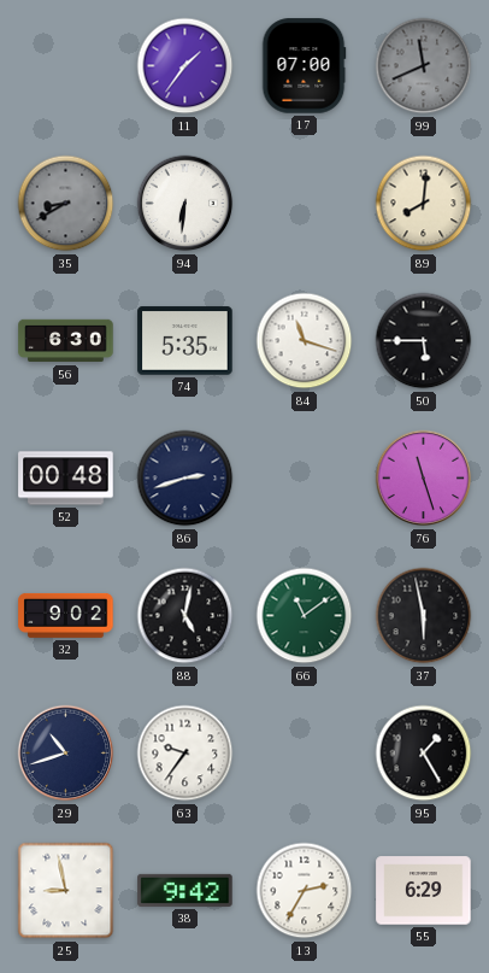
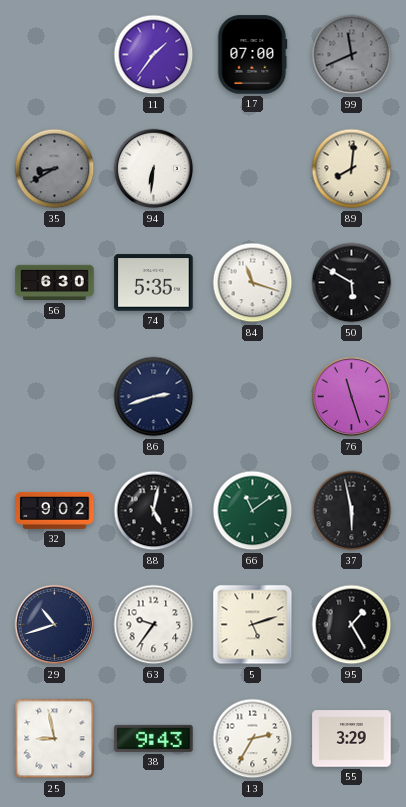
50: 5:45 -> 5:50
52: 00:48 -> none
5: none -> 5:12
38: 9:42 -> 9:43
55: 6:29 -> 3:29
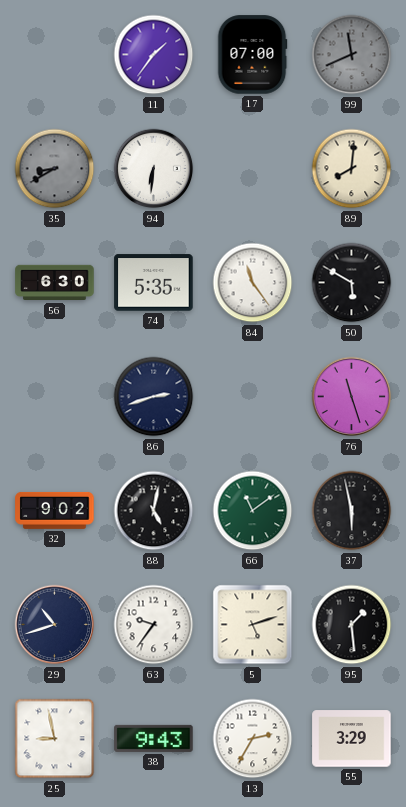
84: 11:18 -> 11:24
95: 1:25 -> 1:29
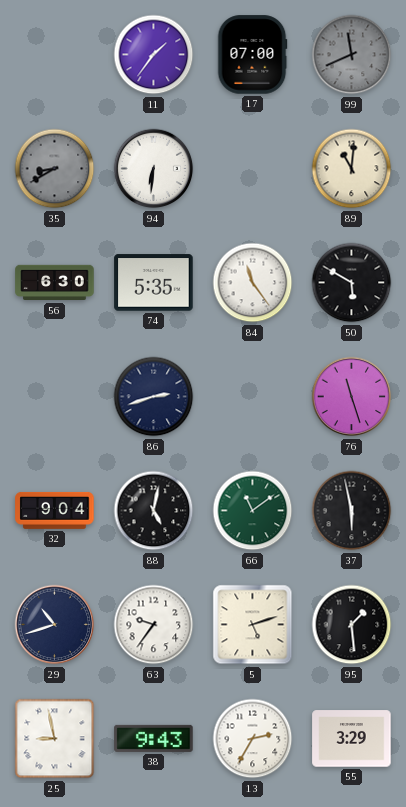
89: 8:01 -> 11:01
32: 9:02 -> 9:04
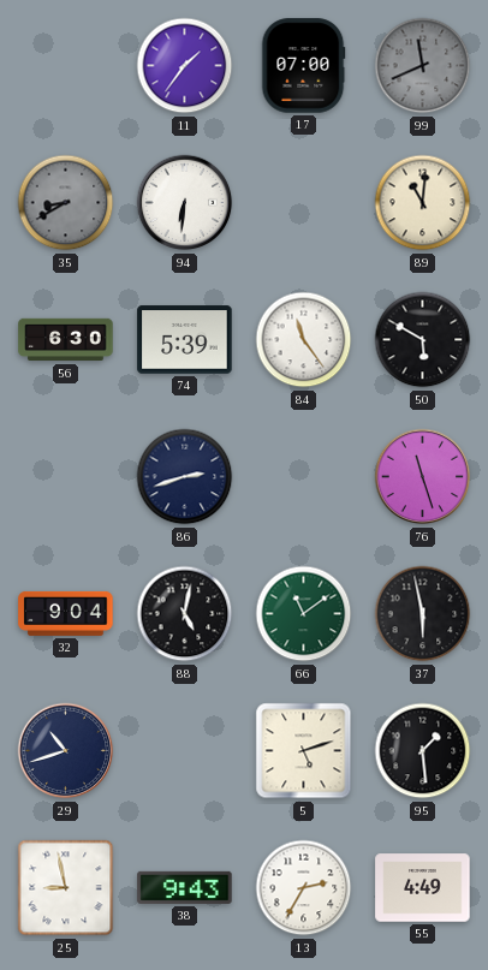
74: 5:35 -> 5:39
63: 9:36 -> none
55: 3:29 -> 4:49
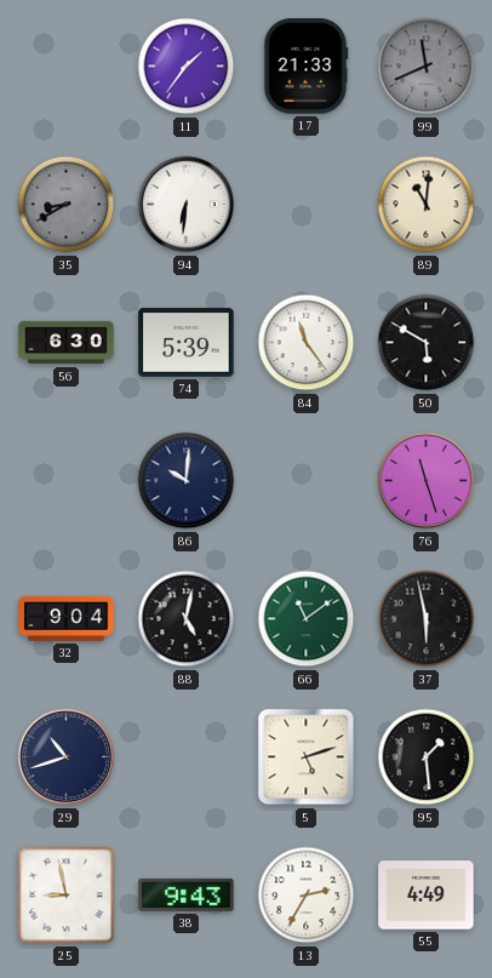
17: 07:00 -> 21:33
86: 2:42 -> 10:01
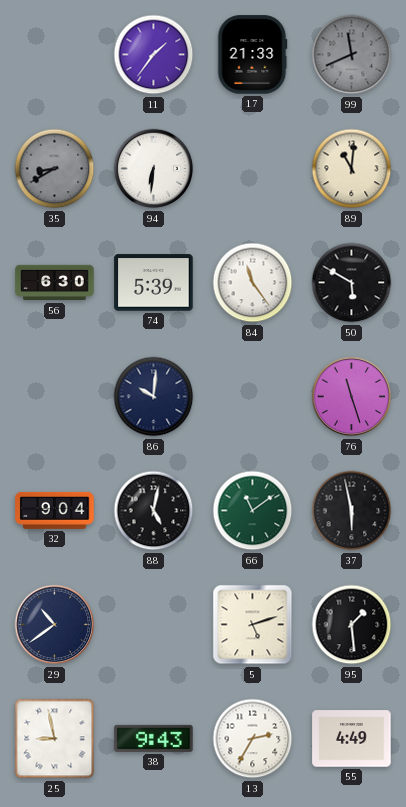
29: 10:42 -> 10:39
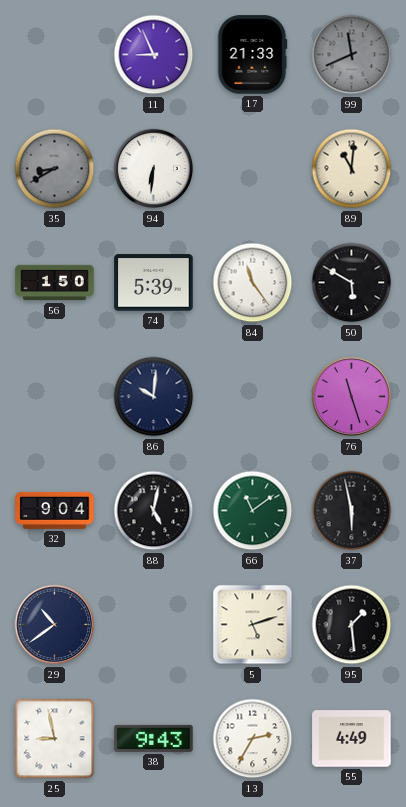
11: 1:36 -> 8:56
56: 6:30 -> 1:50
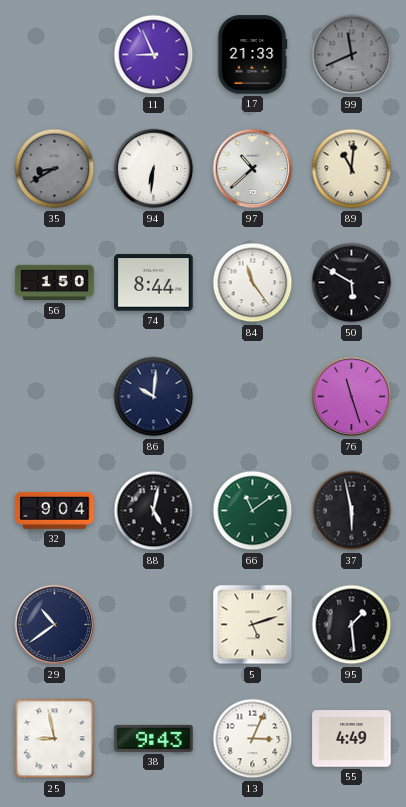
97: none -> 10:38
74: 5:39 -> 8:44
13: 2:35 -> 3:04
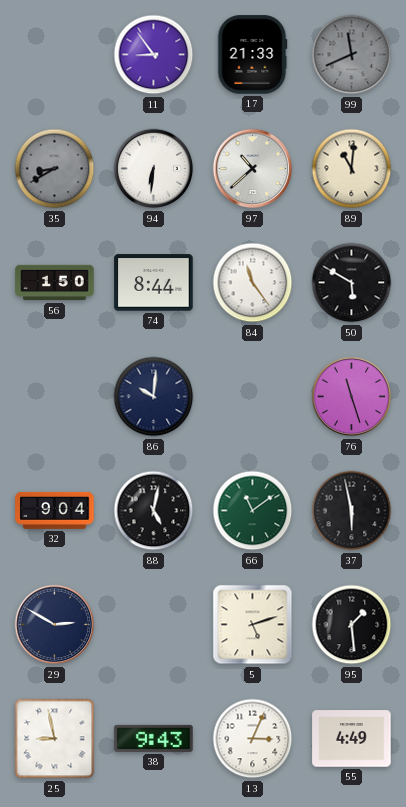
11: 8:56 -> 8:54
29: 10:39 -> 2:50
